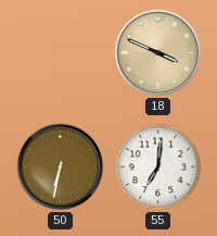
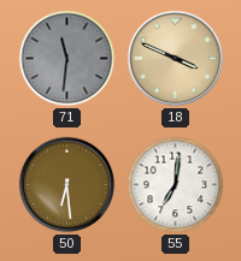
71: none -> 11:31
50: 6:32 -> 6:29
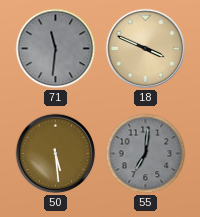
50: 6:29 -> 5:29
55 dial: white -> grey
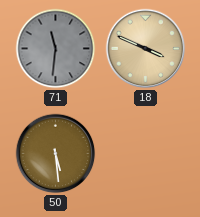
55: 7:01 -> none
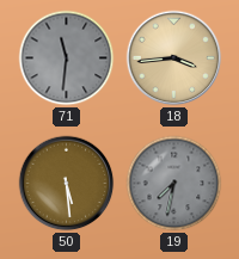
18: 3:49 -> 3:44
19: none -> 7:32
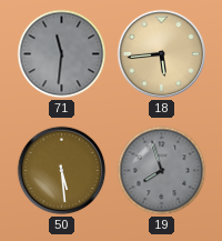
18: 3:44 -> 5:44
19: 7:32 -> 7:57
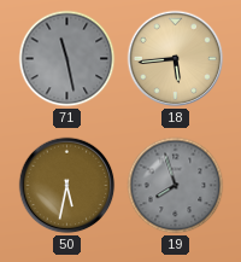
71: 11:31 -> 11:28
50: 5:29 -> 5:32
